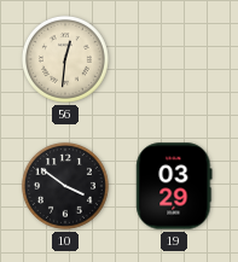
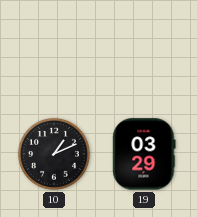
56: 12:31 -> none
10: 3:51 -> 1:11
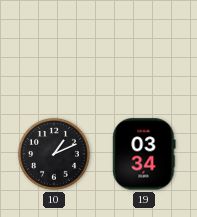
19: 03:29 -> 03:34
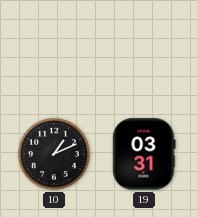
19: 03:34 -> 03:31
